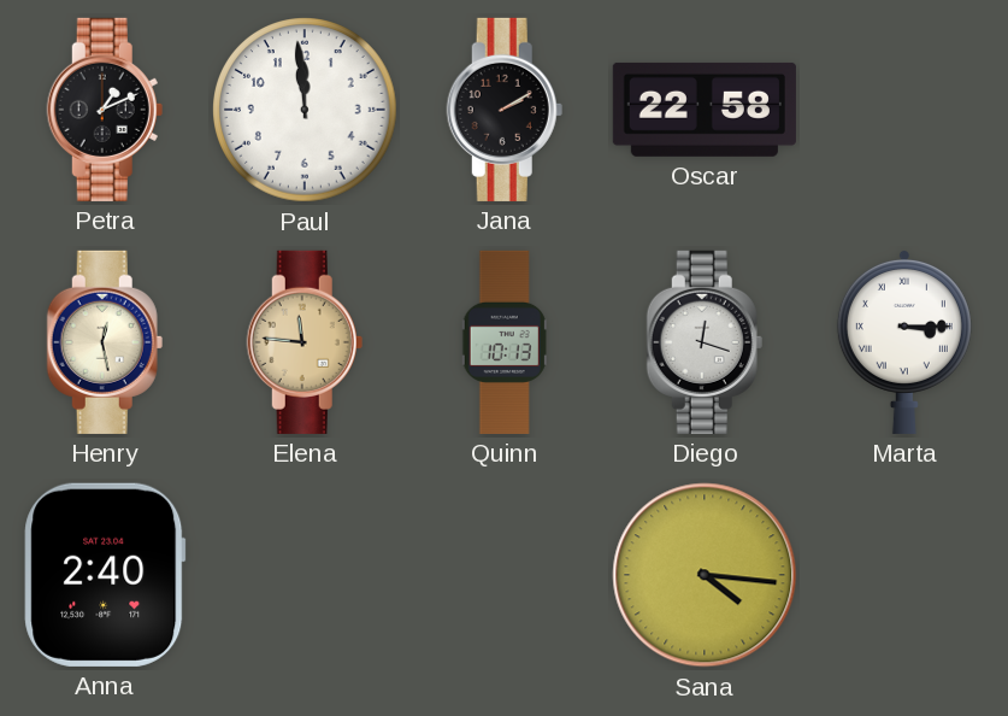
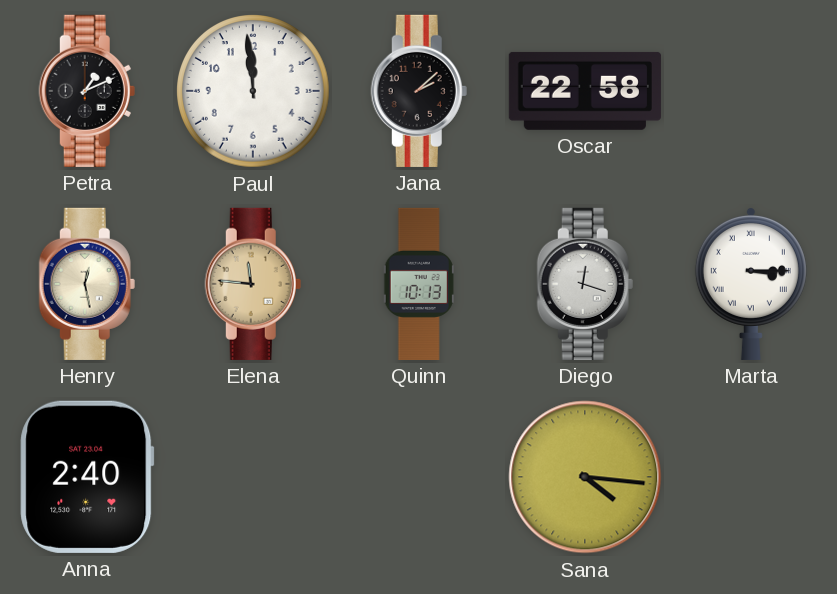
Jana: 2:10 -> 2:08
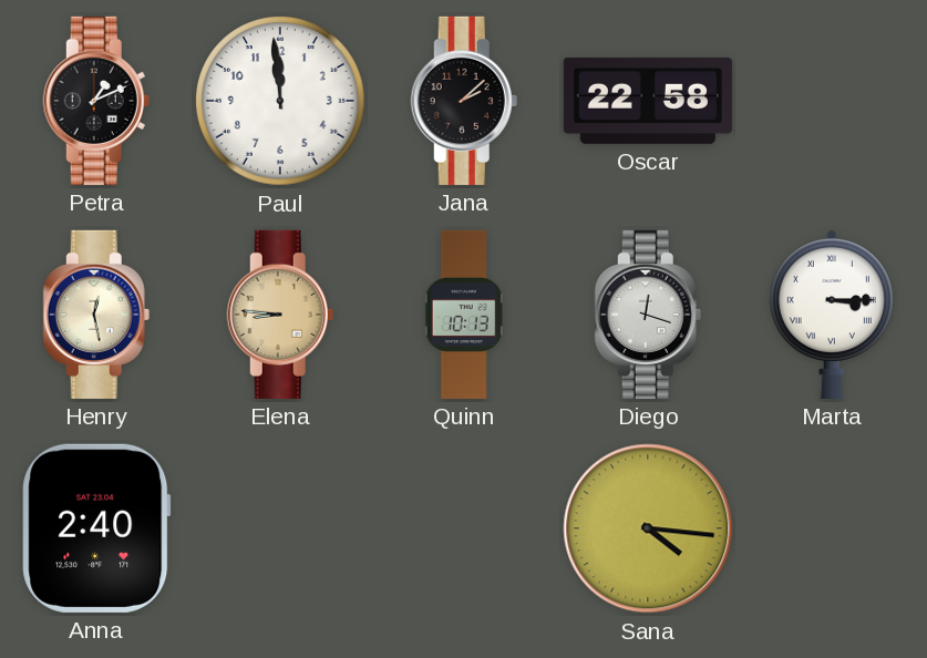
Elena: 11:46 -> 8:46
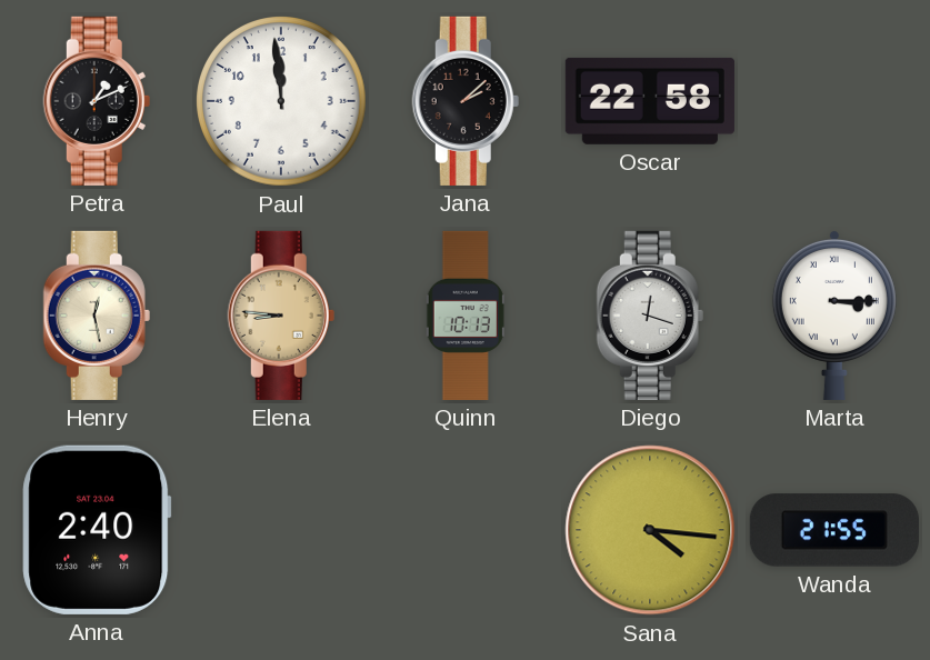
Wanda: none -> 21:55
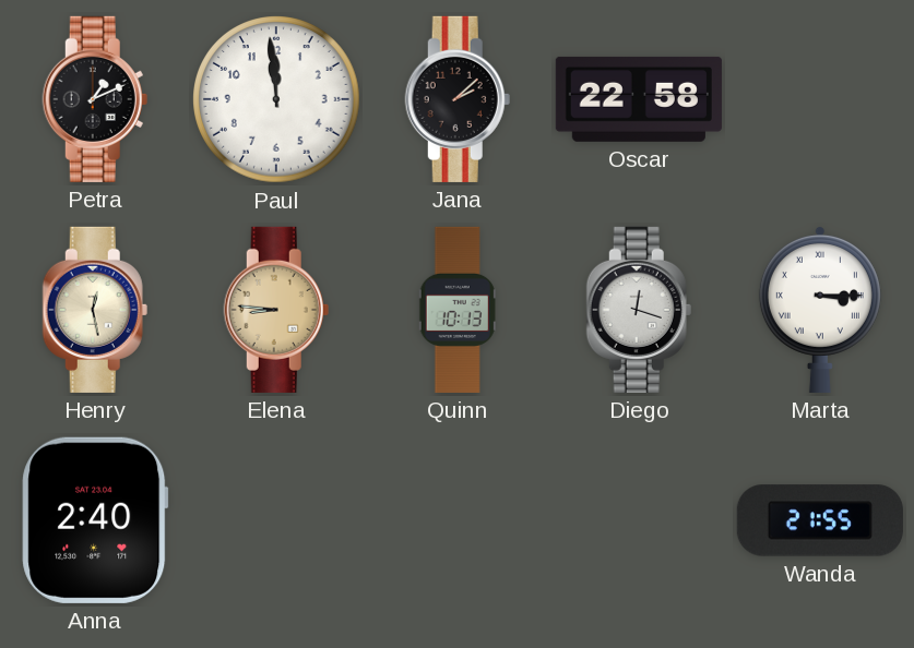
Sana: 4:16 -> none
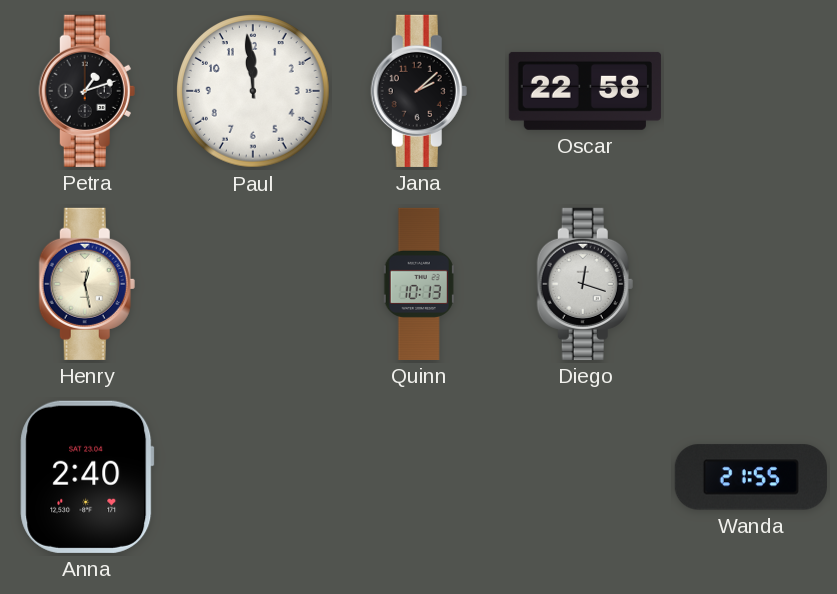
Petra: 1:11 -> 1:12
Elena: 8:46 -> none
Marta: 3:15 -> none
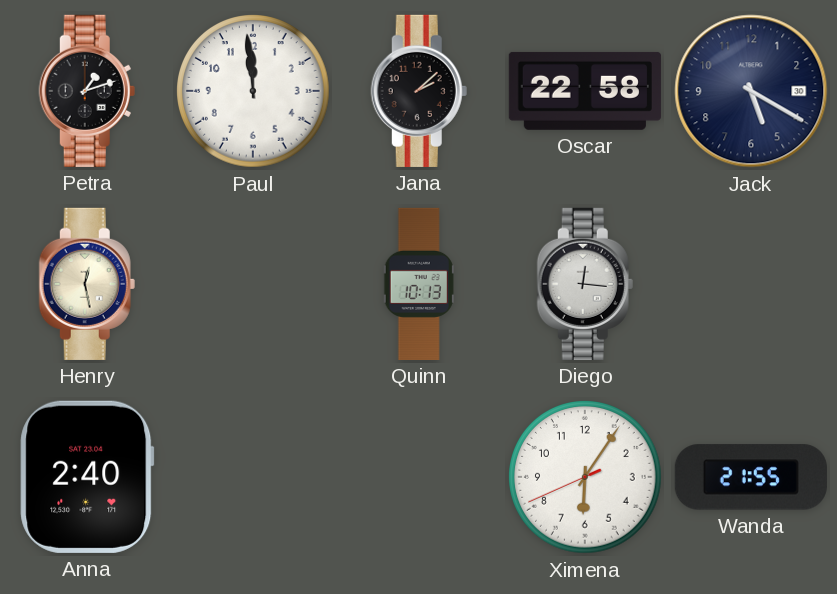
Jack: none -> 5:20
Diego: 12:18 -> 12:16
Ximena: none -> 6:05
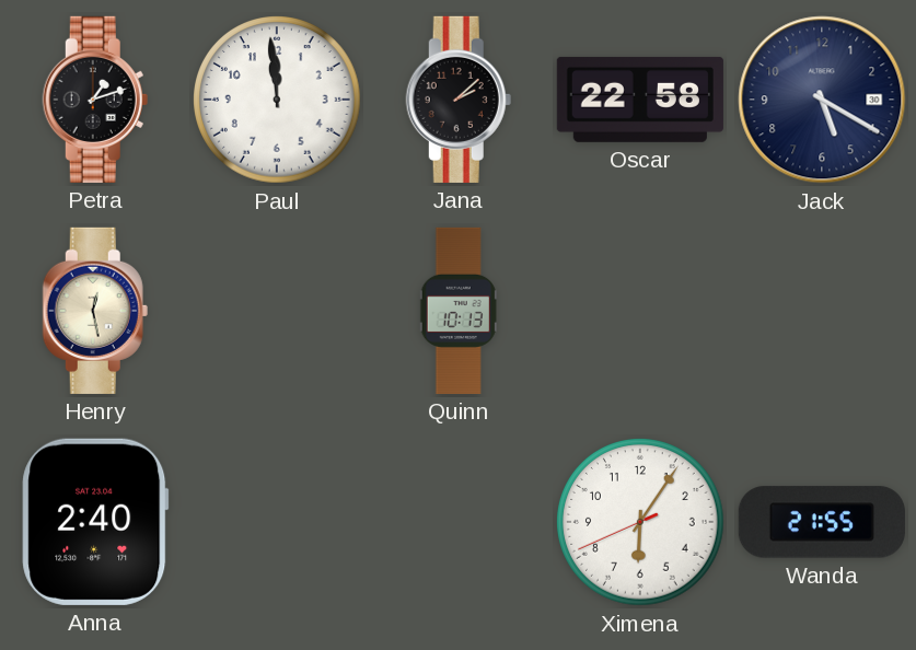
Diego: 12:16 -> none
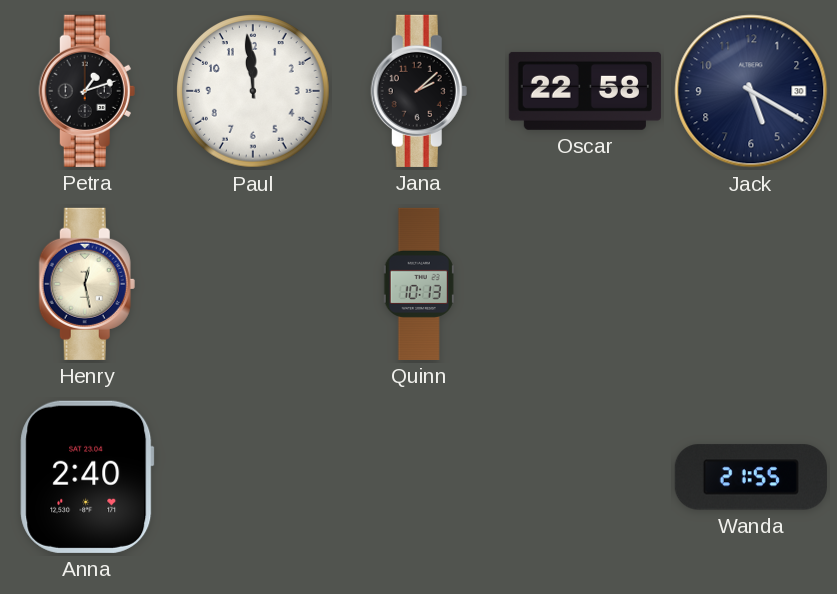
Ximena: 6:05 -> none
